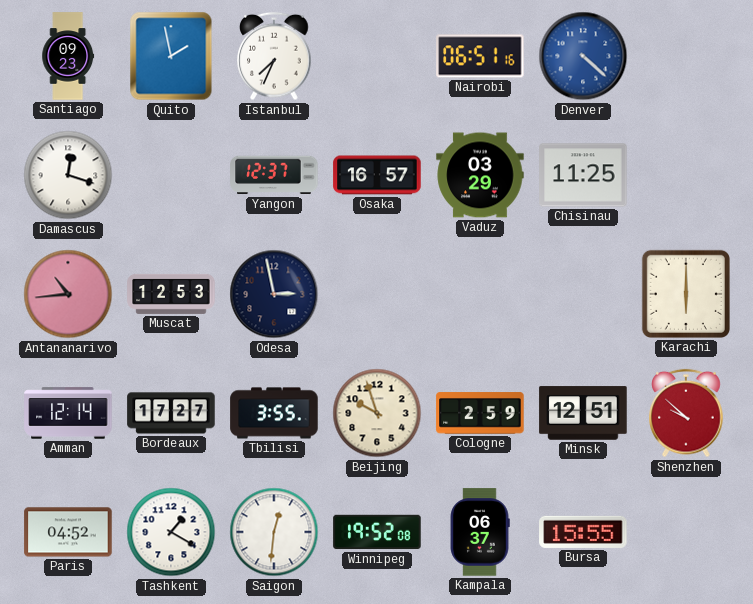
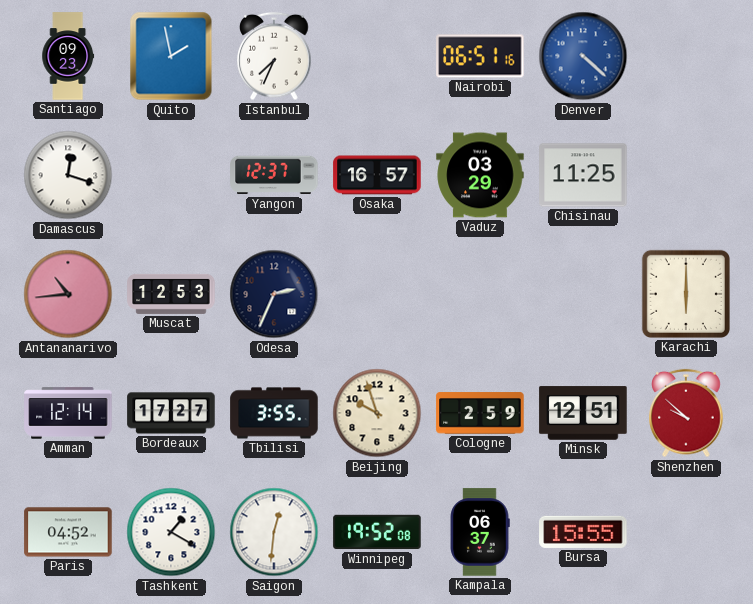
Odesa: 2:58 -> 2:34
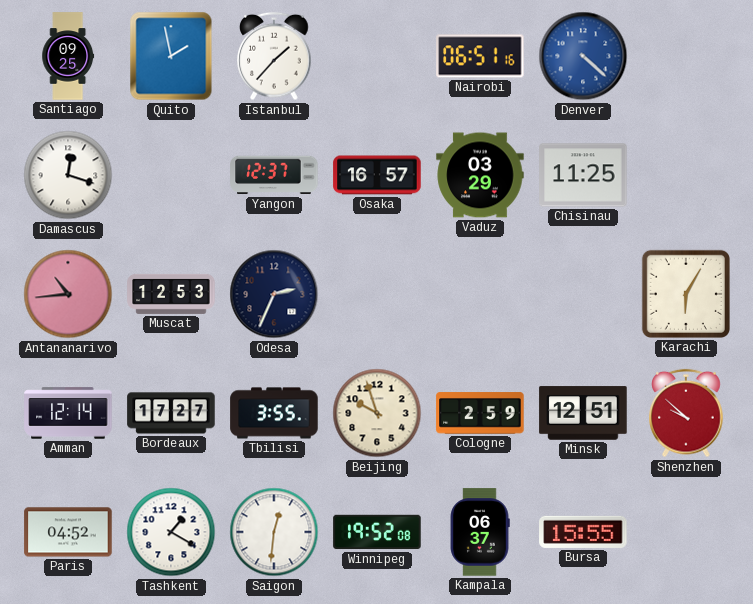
Santiago: 09:23 -> 09:25
Istanbul: 7:34 -> 1:37
Karachi: 6:00 -> 6:05
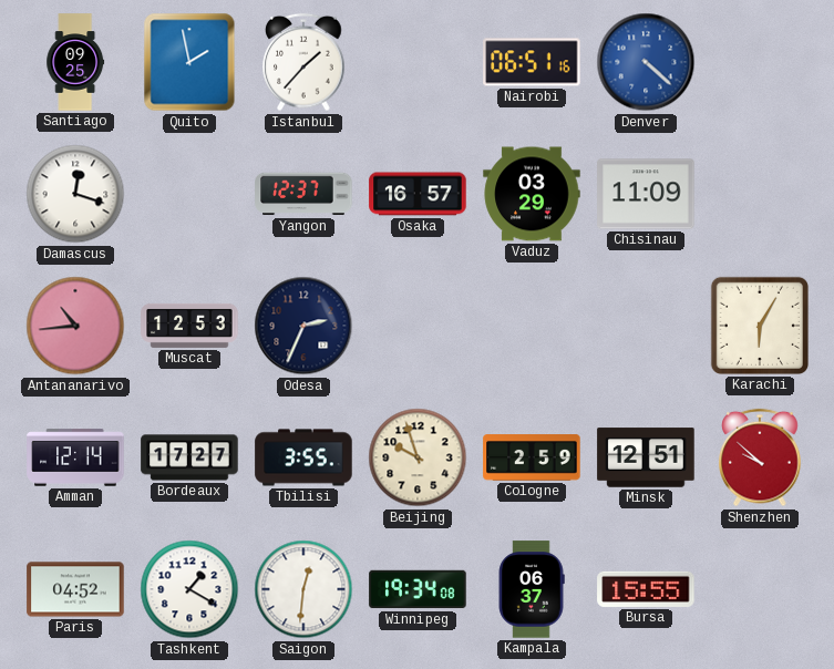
Chisinau: 11:25 -> 11:09
Winnipeg: 19:52 -> 19:34
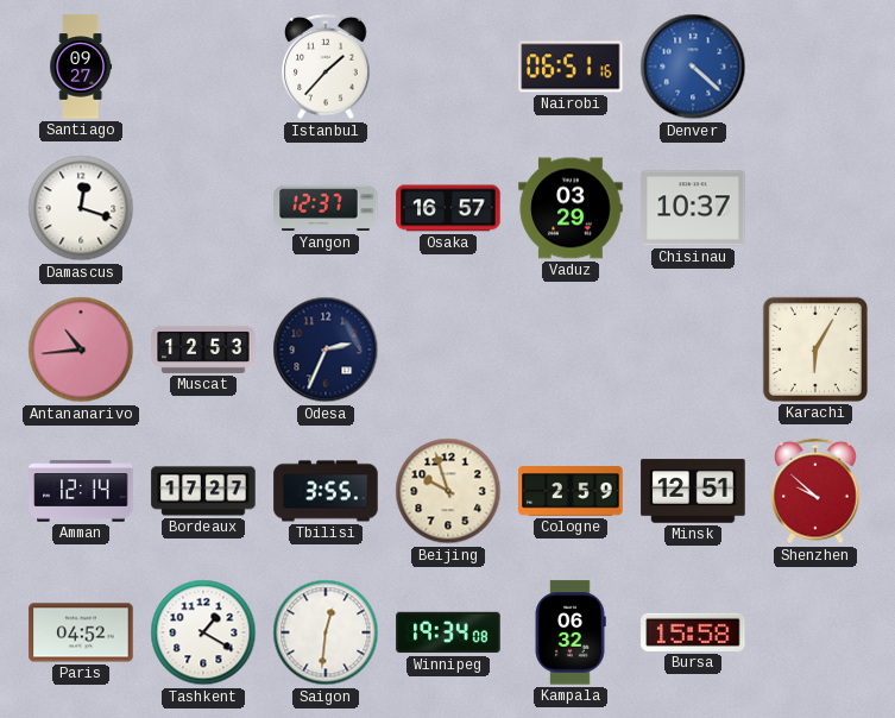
Santiago: 09:25 -> 09:27
Quito: 1:58 -> none
Chisinau: 11:09 -> 10:37
Kampala: 06:37 -> 06:32
Bursa: 15:55 -> 15:58
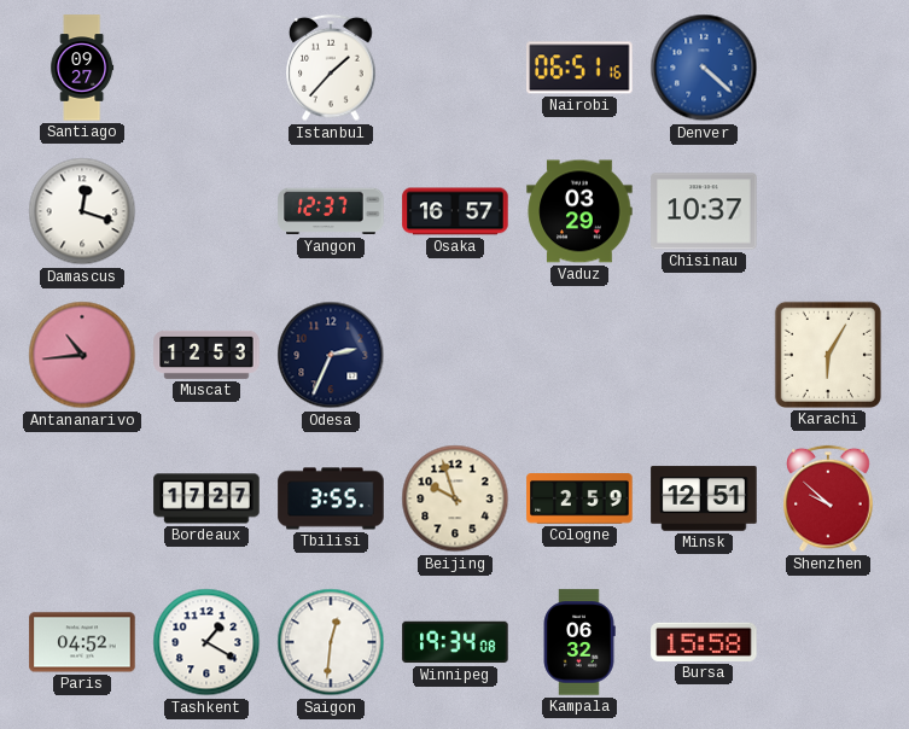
Amman: 12:14 -> none
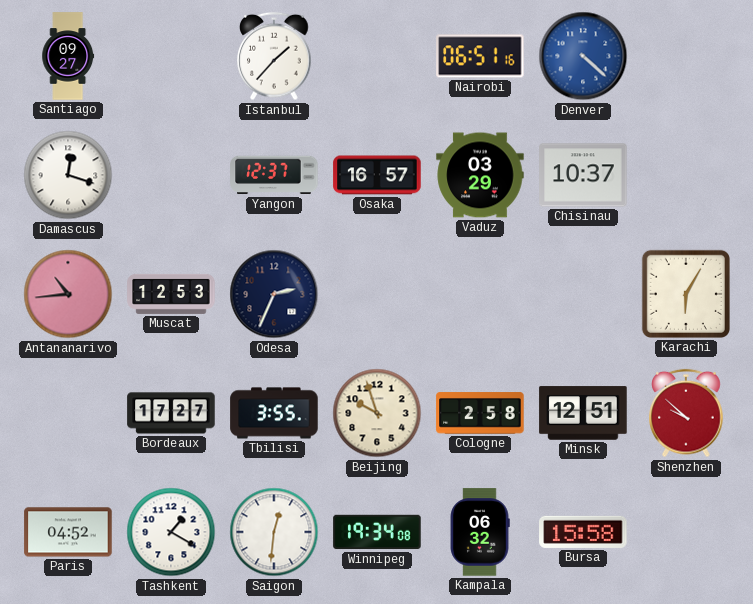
Cologne: 2:59 -> 2:58
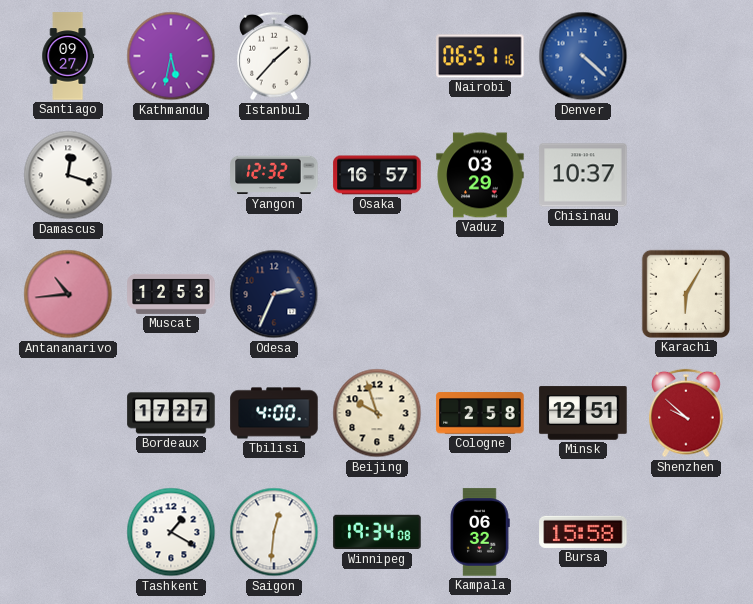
Kathmandu: none -> 5:32
Yangon: 12:37 -> 12:32
Tbilisi: 3:55 -> 4:00
Paris: 04:52 -> none
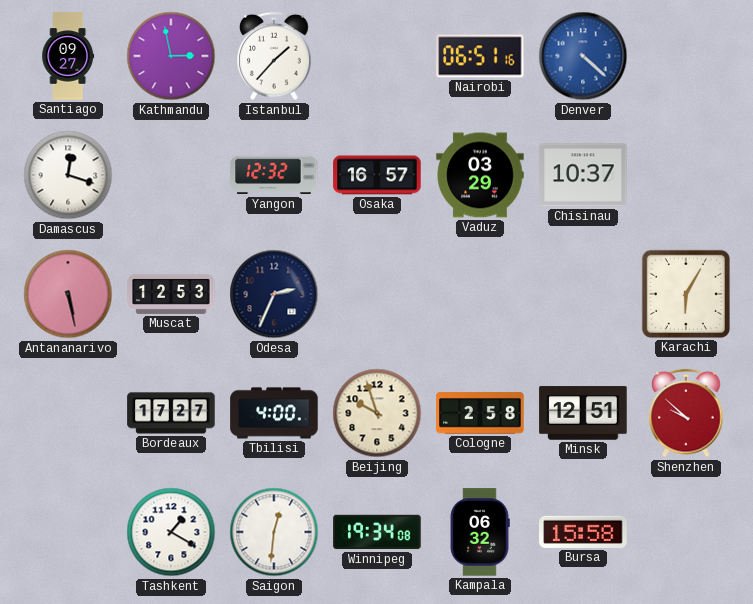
Kathmandu: 5:32 -> 2:58
Antananarivo: 10:44 -> 5:28
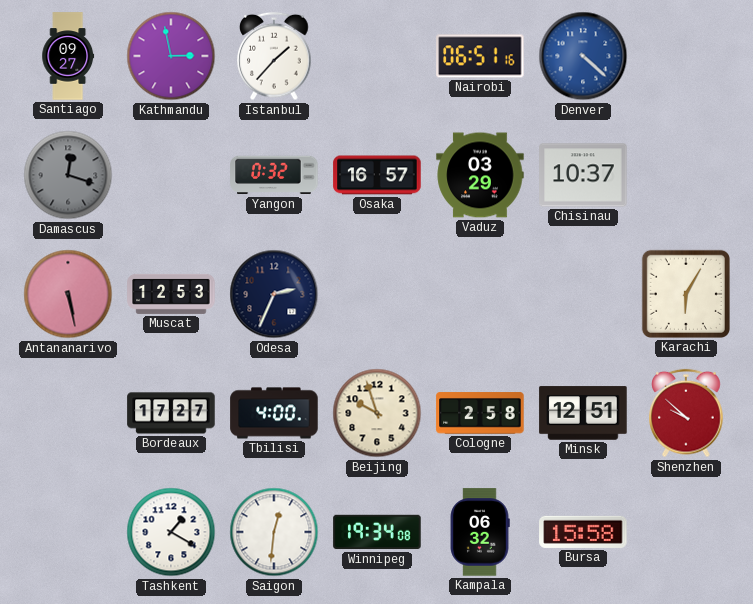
Damascus dial: white -> grey
Yangon: 12:32 -> 0:32
